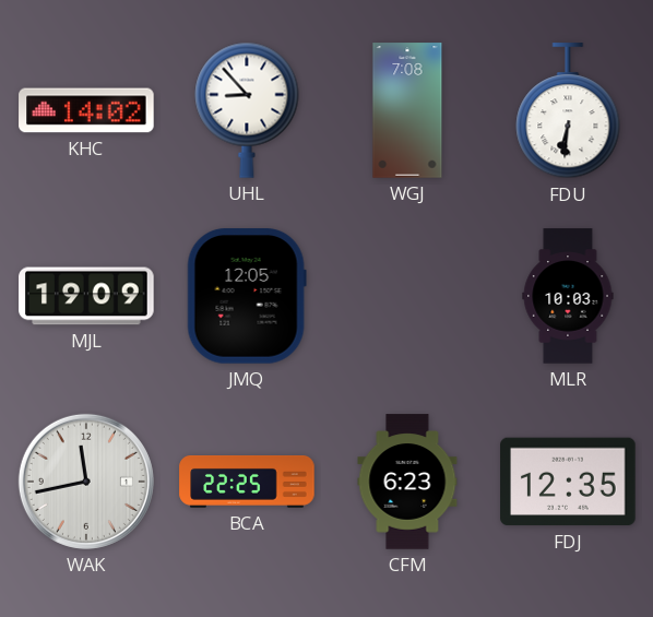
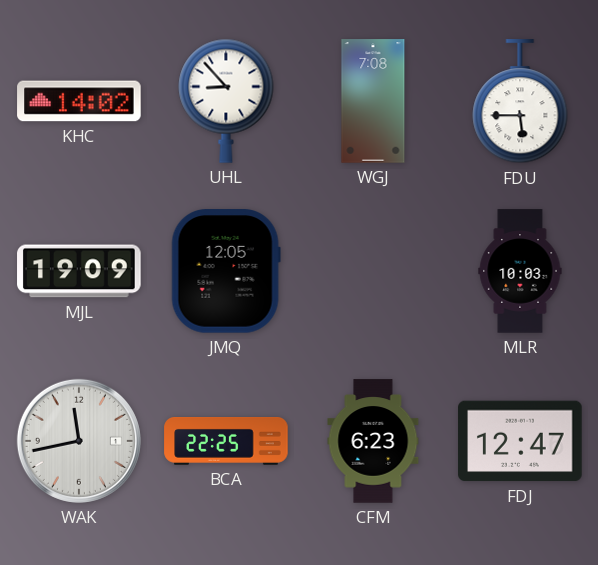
FDU: 6:31 -> 5:45
FDJ: 12:35 -> 12:47
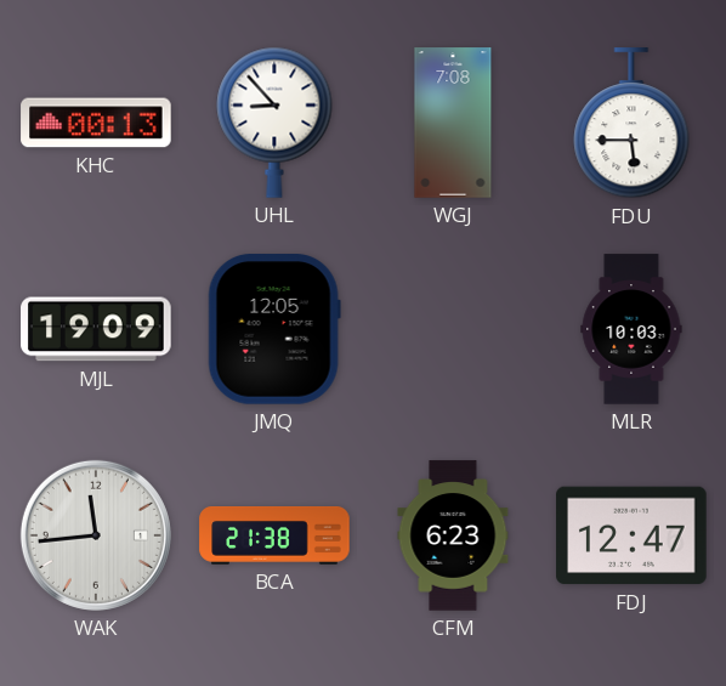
KHC: 14:02 -> 00:13
WAK: 11:43 -> 11:44
BCA: 22:25 -> 21:38
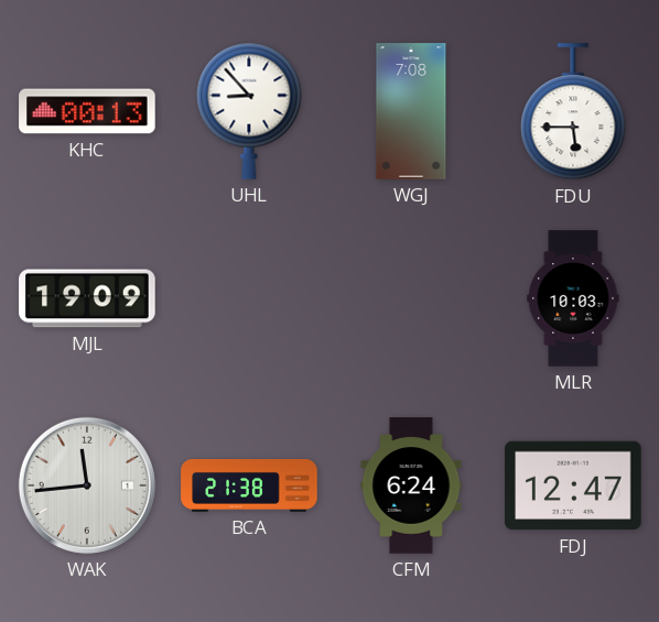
JMQ: 12:05 -> none
CFM: 6:23 -> 6:24
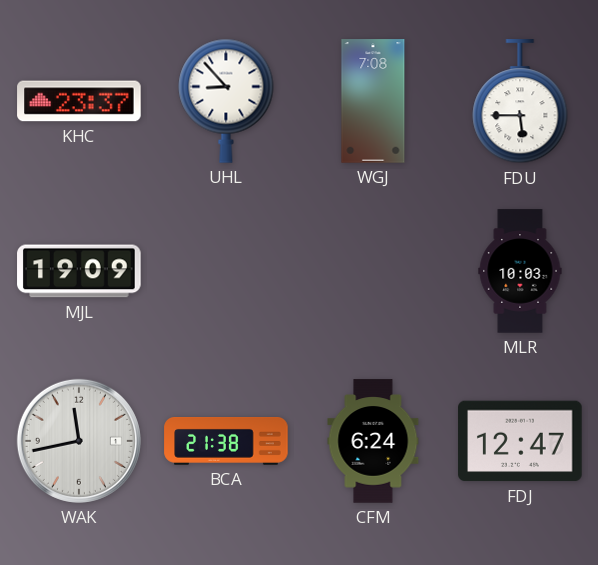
KHC: 00:13 -> 23:37
WAK: 11:44 -> 11:43
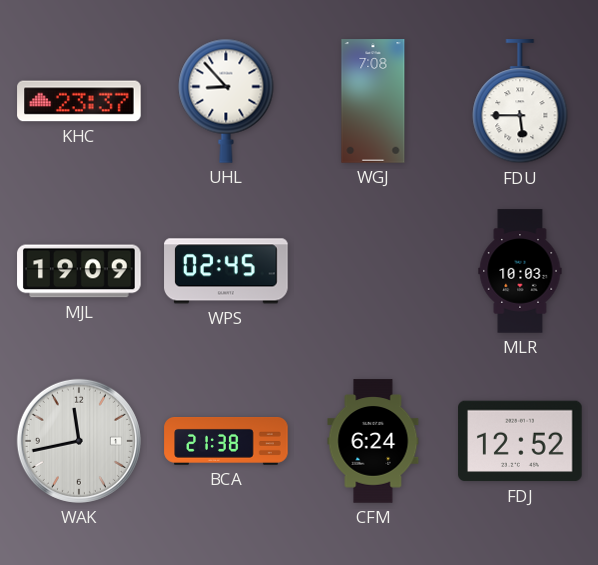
WPS: none -> 02:45
FDJ: 12:47 -> 12:52
